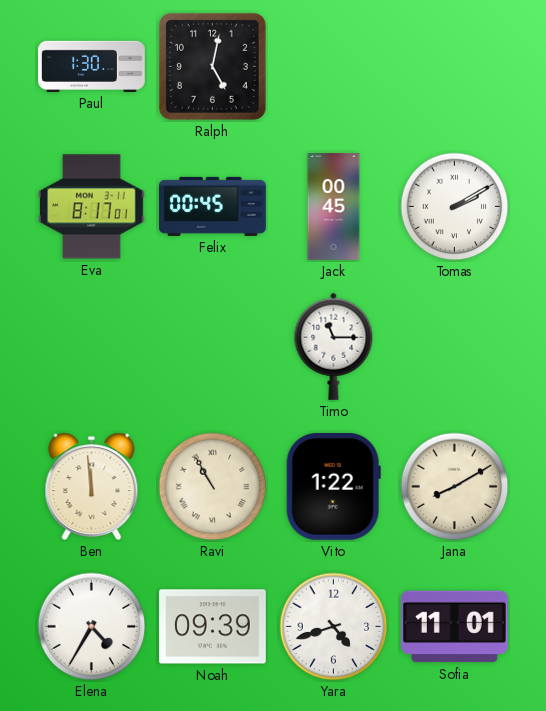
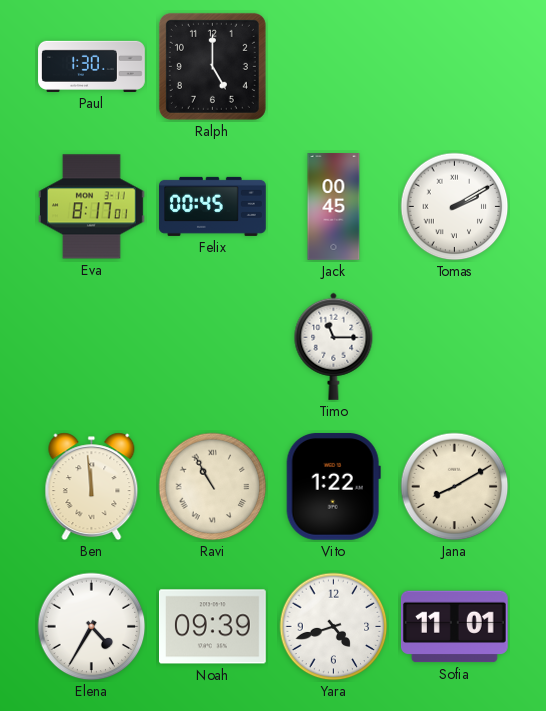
Ralph: 5:02 -> 5:00
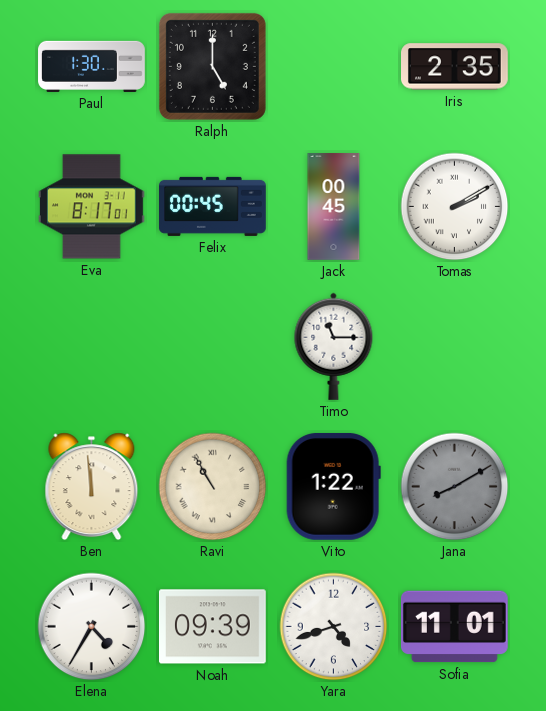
Iris: none -> 2:35
Jana dial: cream -> grey
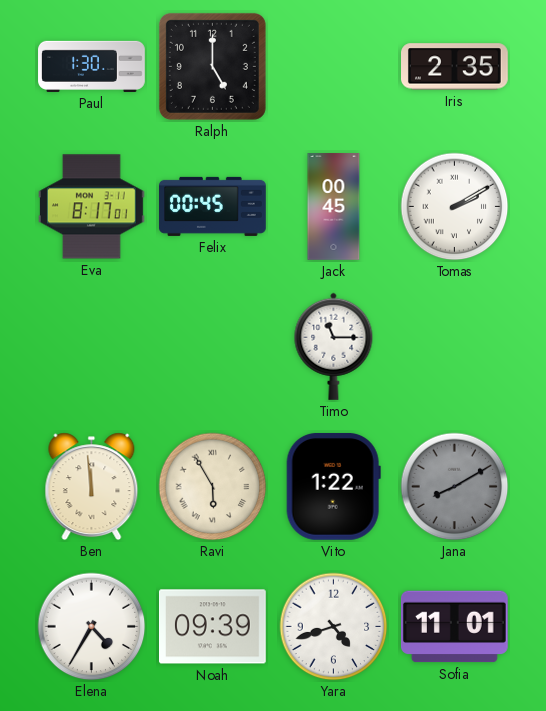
Ravi: 10:55 -> 5:55
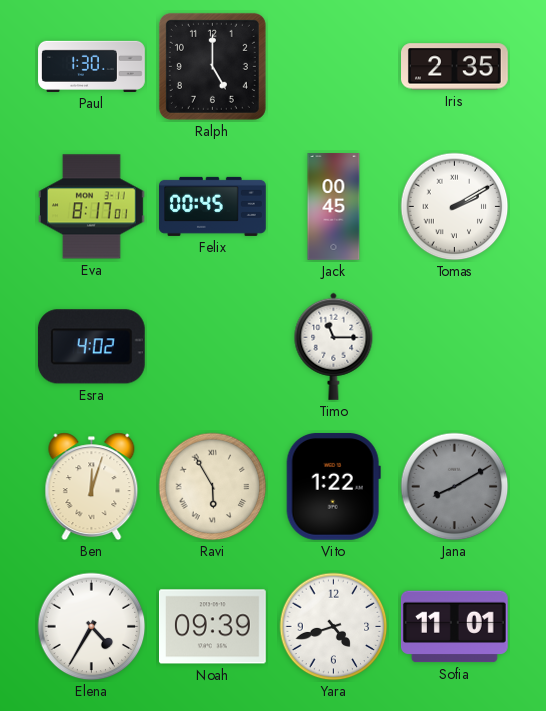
Esra: none -> 4:02
Ben: 11:59 -> 12:03
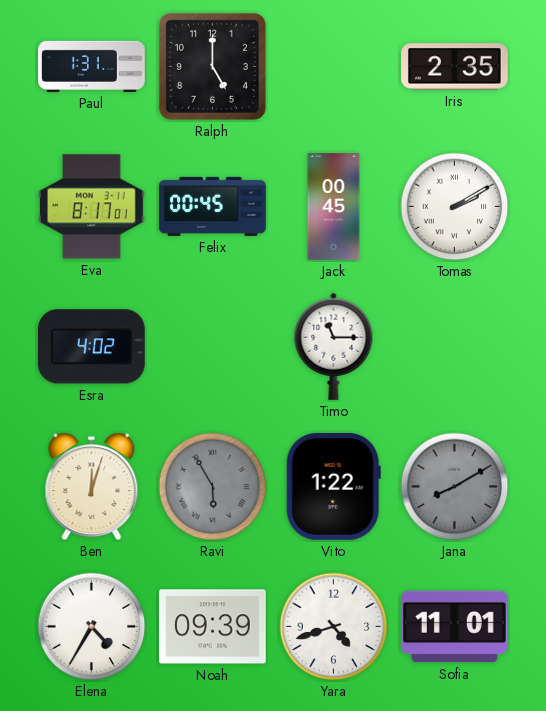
Paul: 1:30 -> 1:31
Ravi dial: cream -> grey
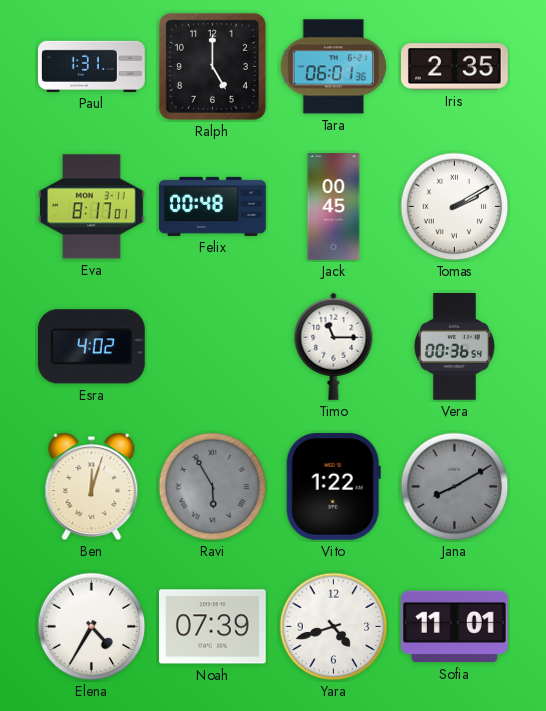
Tara: none -> 06:01
Felix: 00:45 -> 00:48
Vera: none -> 00:36
Noah: 09:39 -> 07:39
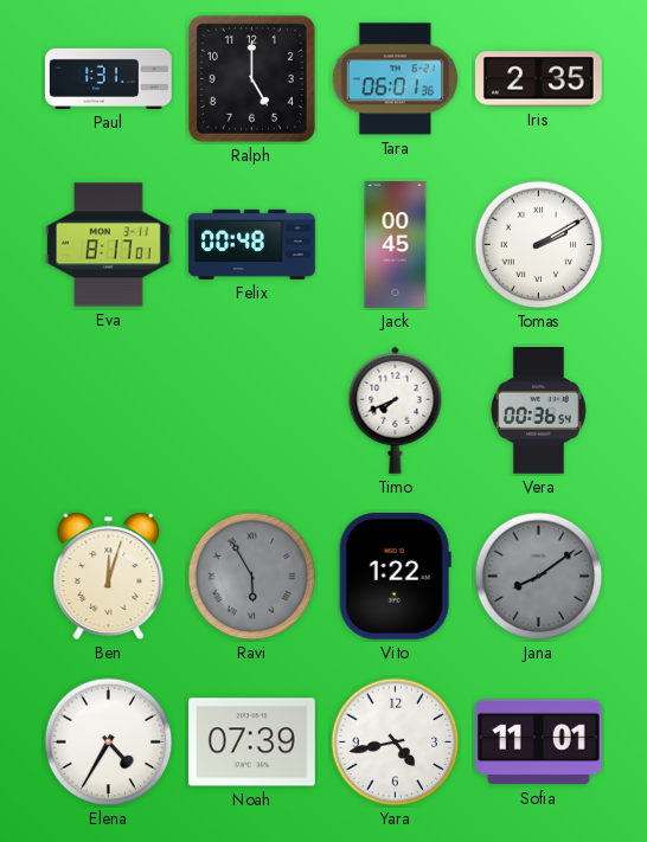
Esra: 4:02 -> none
Timo: 11:15 -> 7:41
Jana: 8:10 -> 8:09
Yara: 4:42 -> 4:43
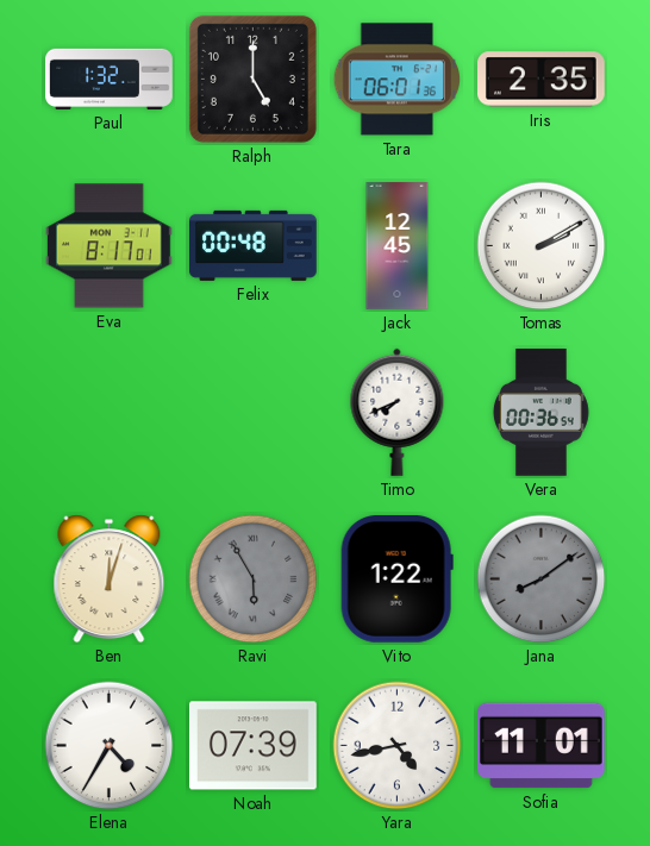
Paul: 1:31 -> 1:32
Jack: 00:45 -> 12:45
